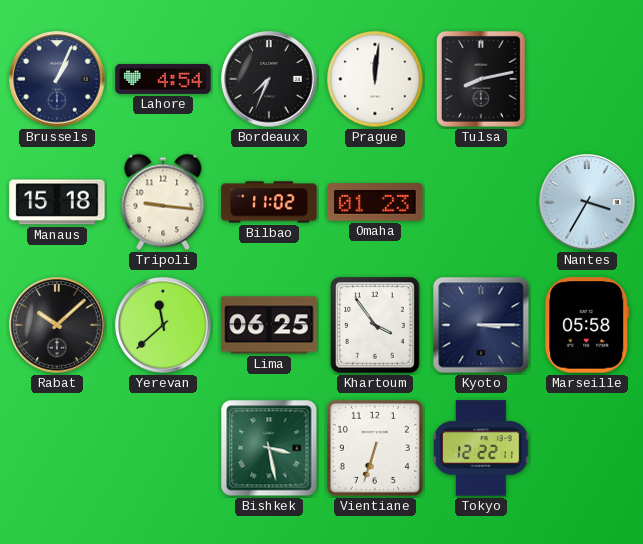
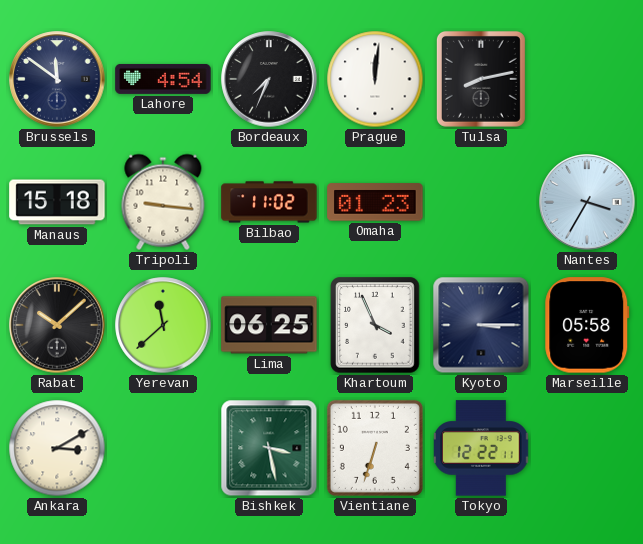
Brussels: 1:04 -> 11:51
Khartoum: 3:54 -> 3:56
Ankara: none -> 3:10
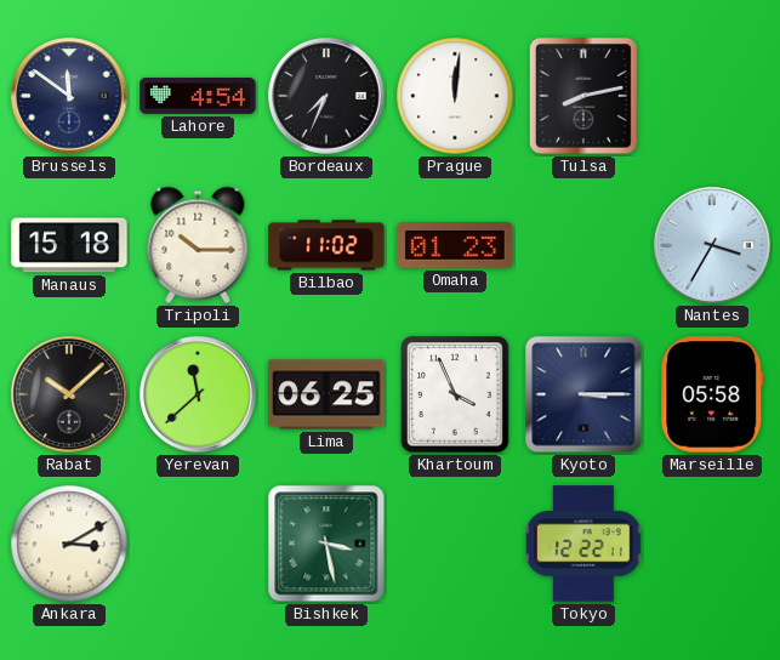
Tripoli: 9:16 -> 10:15
Vientiane: 6:33 -> none
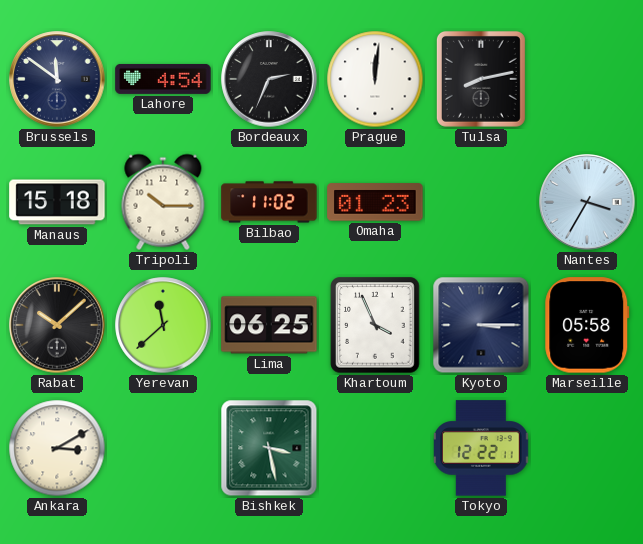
Bordeaux: 7:34 -> 2:34
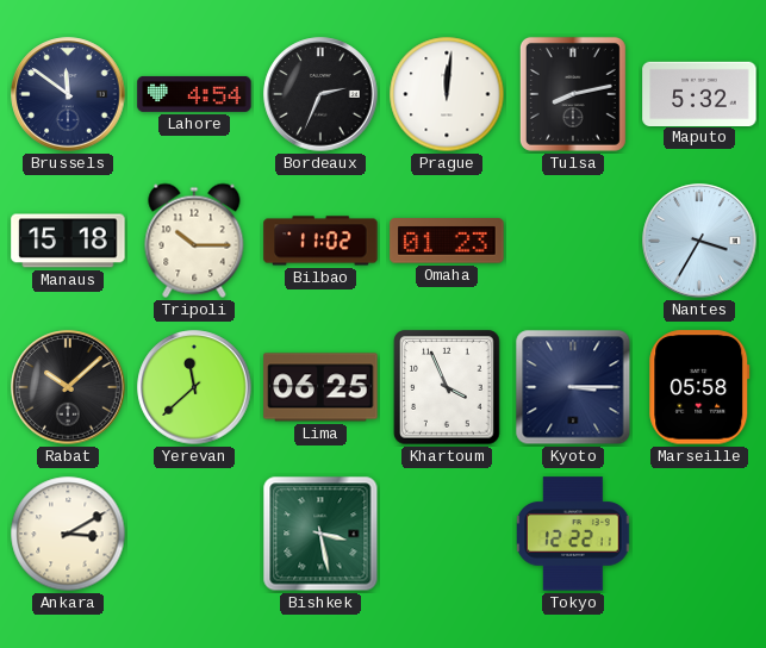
Maputo: none -> 5:32
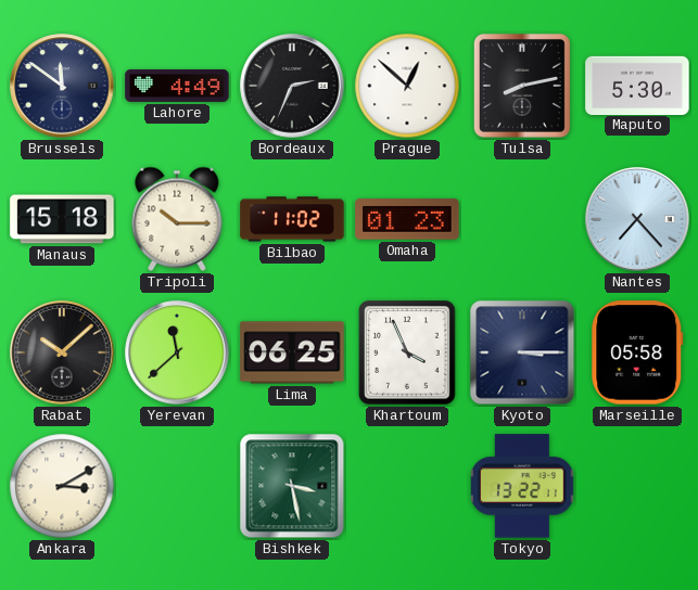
Lahore: 4:54 -> 4:49
Prague: 12:01 -> 12:52
Maputo: 5:32 -> 5:30
Nantes: 3:35 -> 7:23
Tokyo: 12:22 -> 13:22
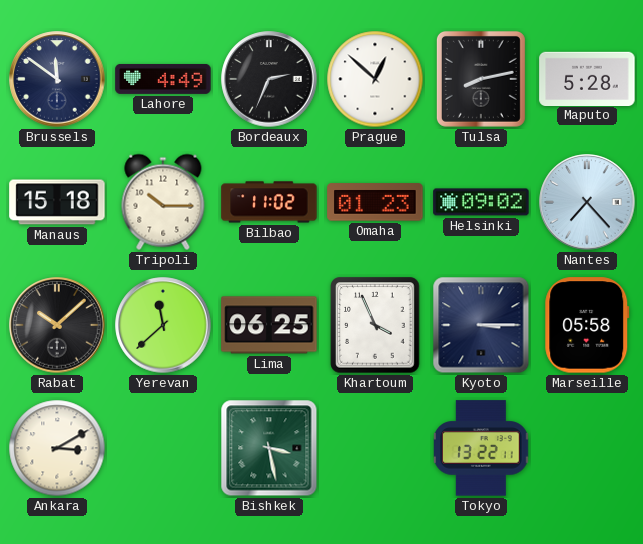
Maputo: 5:30 -> 5:28
Helsinki: none -> 09:02
